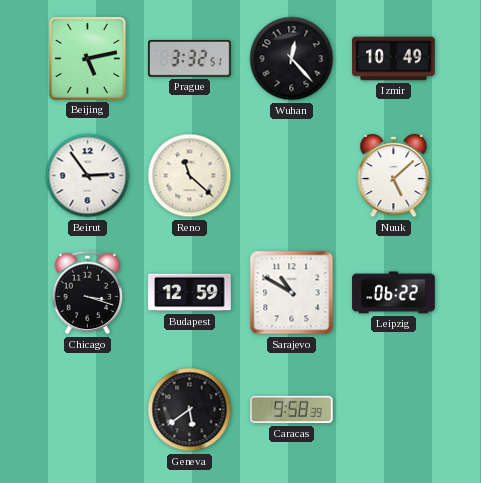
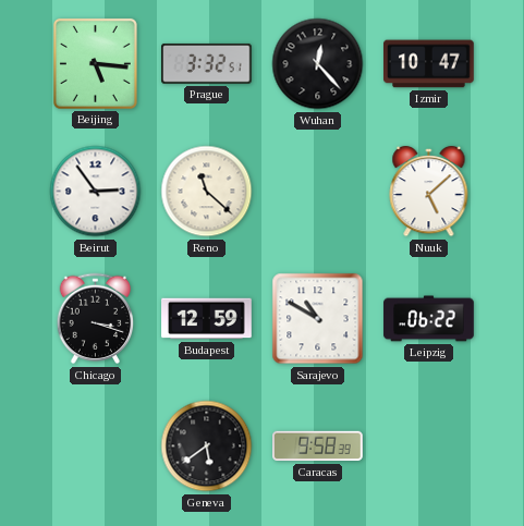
Beijing: 5:13 -> 5:16
Izmir: 10:49 -> 10:47
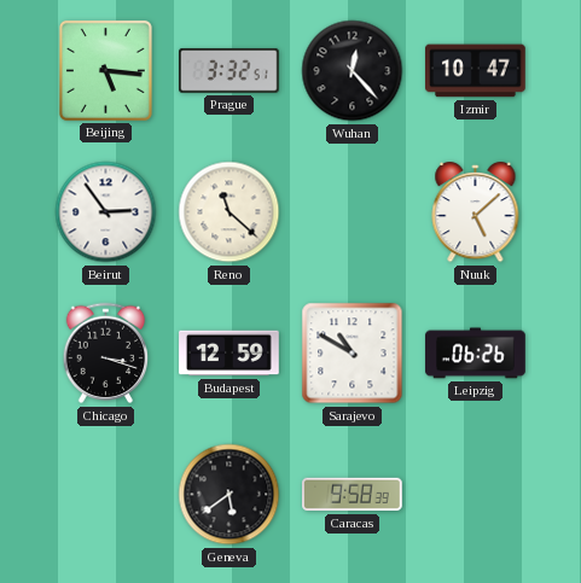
Leipzig: 06:22 -> 06:26
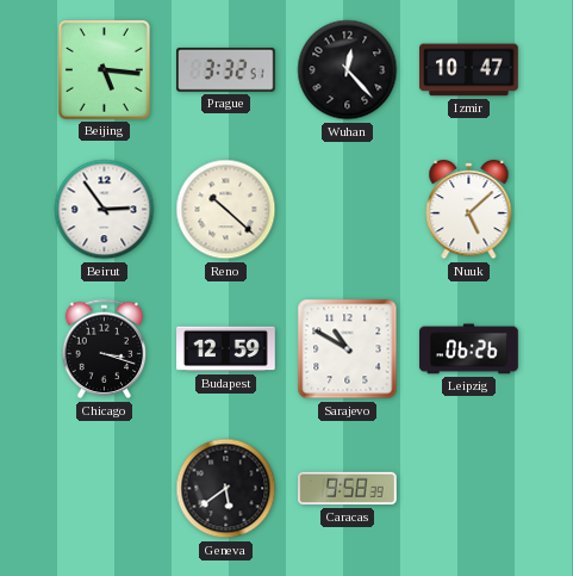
Reno: 11:22 -> 10:22
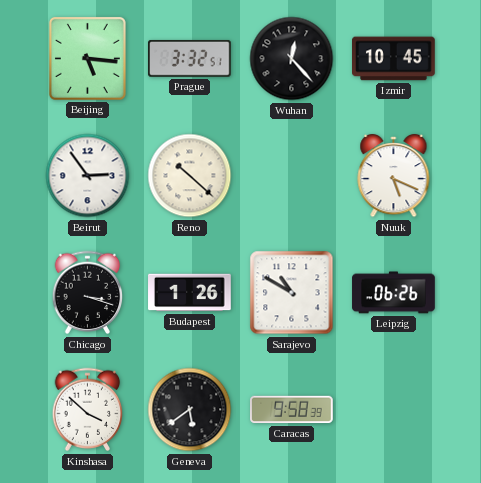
Izmir: 10:47 -> 10:45
Nuuk: 5:08 -> 5:19
Budapest: 12:59 -> 1:26
Kinshasa: none -> 3:52
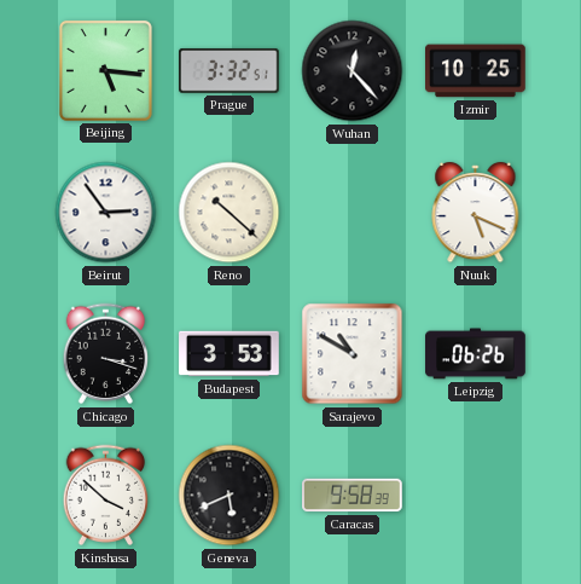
Izmir: 10:45 -> 10:25
Budapest: 1:26 -> 3:53
Geneva: 5:39 -> 5:41
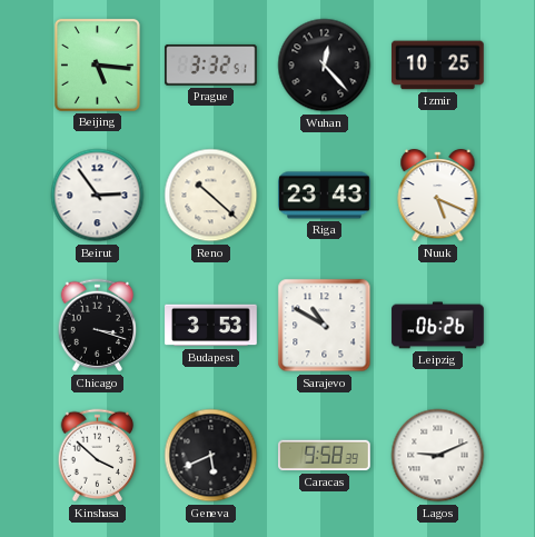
Riga: none -> 23:43
Lagos: none -> 9:11
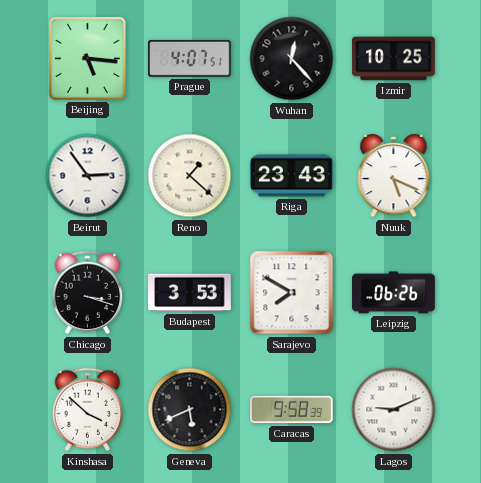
Prague: 3:32 -> 4:07
Reno: 10:22 -> 1:22
Sarajevo: 10:50 -> 7:50
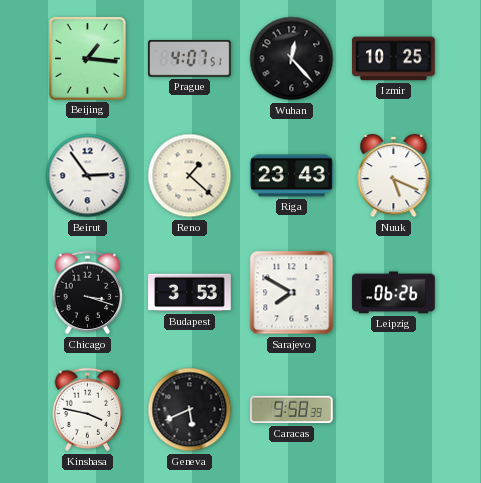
Beijing: 5:16 -> 1:16
Kinshasa: 3:52 -> 3:47
Lagos: 9:11 -> none
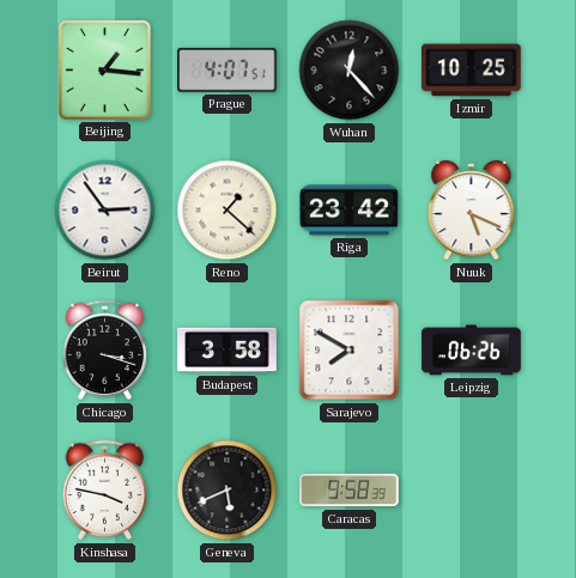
Riga: 23:43 -> 23:42
Budapest: 3:53 -> 3:58
